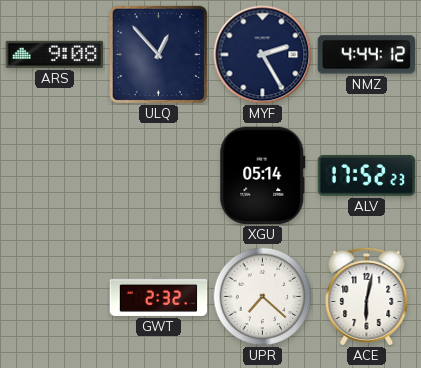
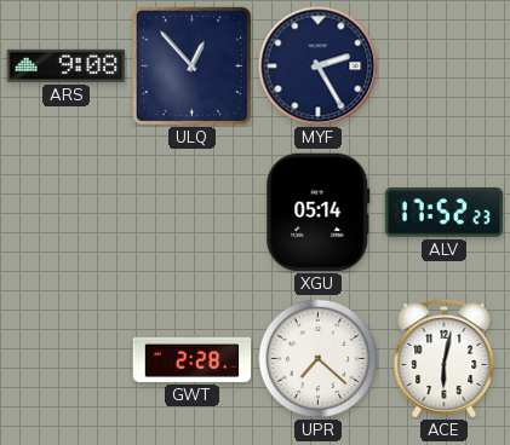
NMZ: 4:44 -> none
GWT: 2:32 -> 2:28
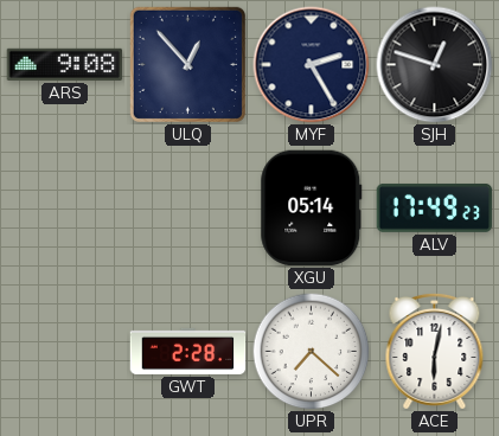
SJH: none -> 12:48
ALV: 17:52 -> 17:49
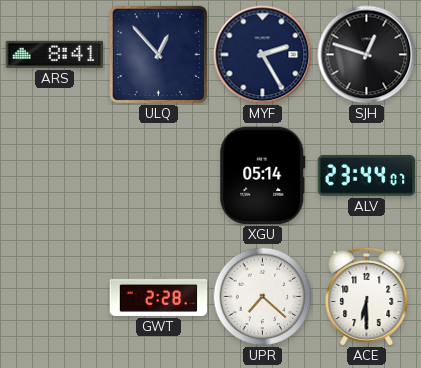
ARS: 9:08 -> 8:41
ALV: 17:49 -> 23:44
ACE: 6:02 -> 6:30
